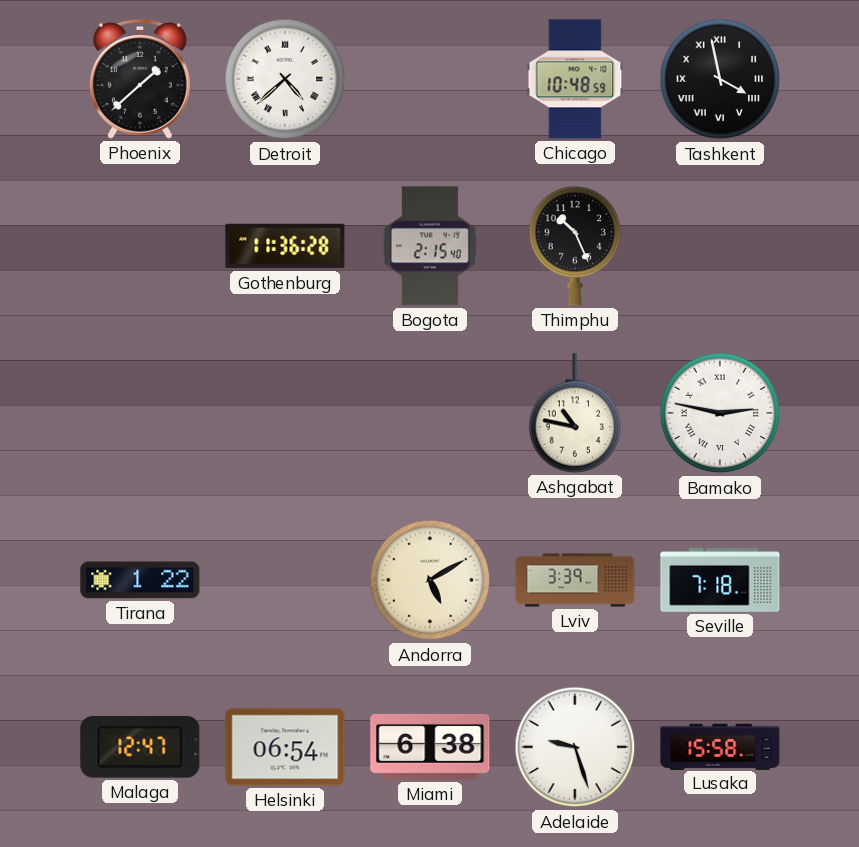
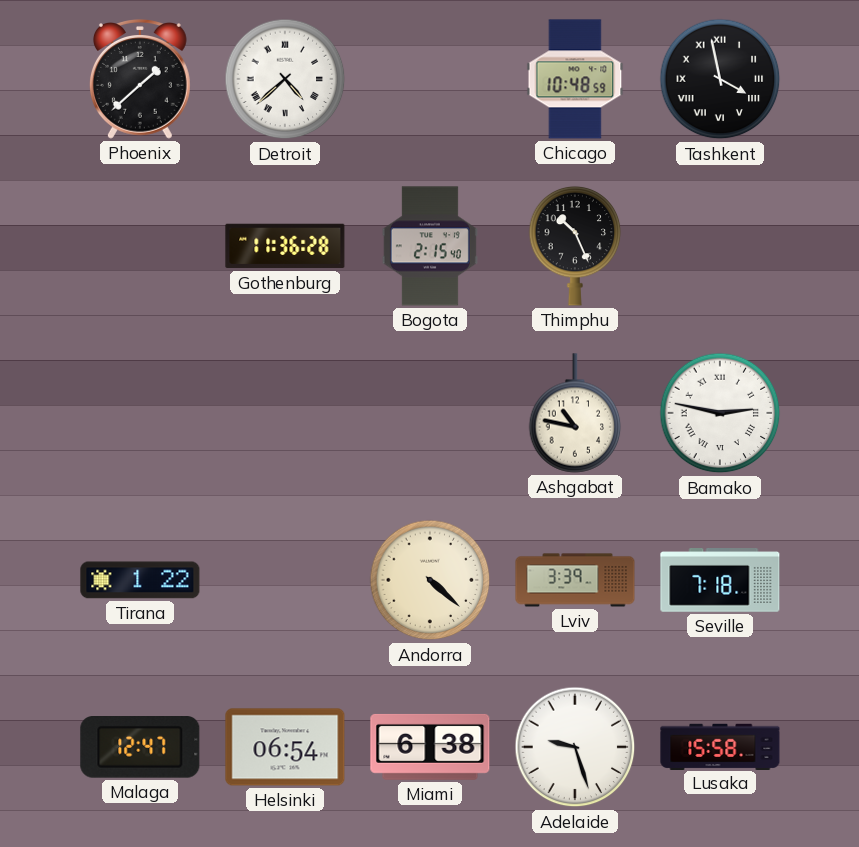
Andorra: 5:10 -> 4:22
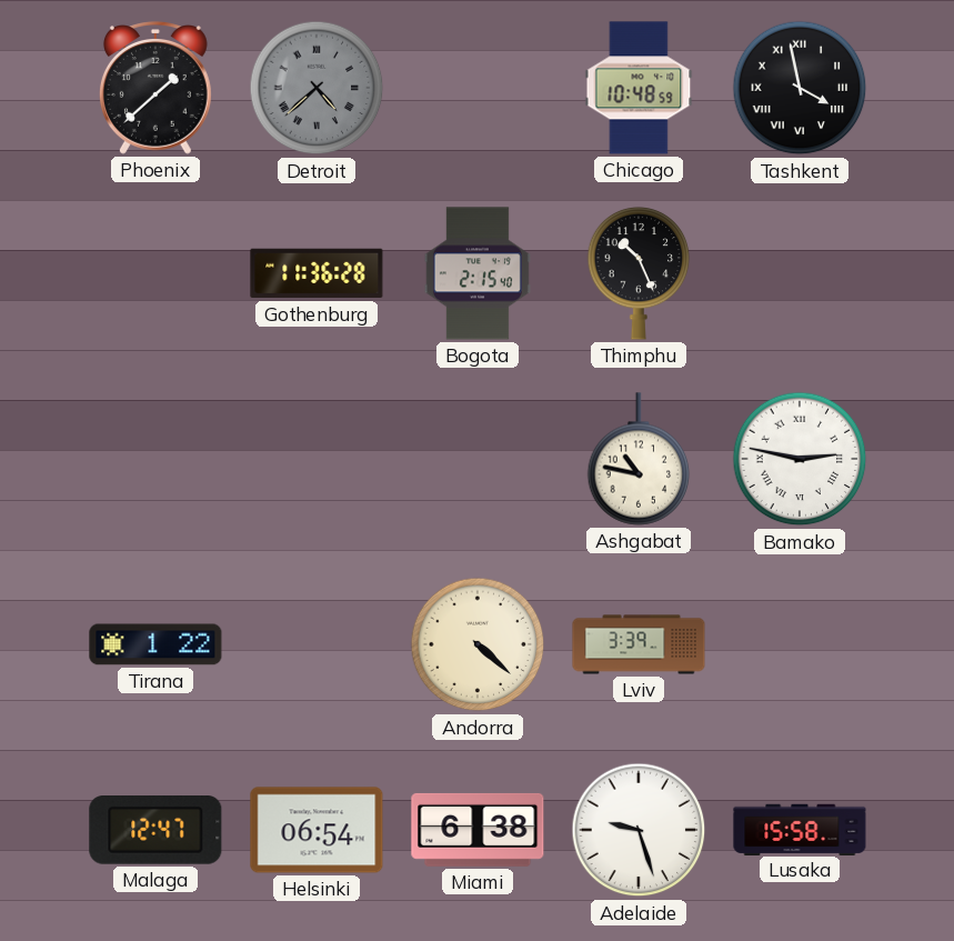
Detroit dial: white -> grey
Seville: 7:18 -> none
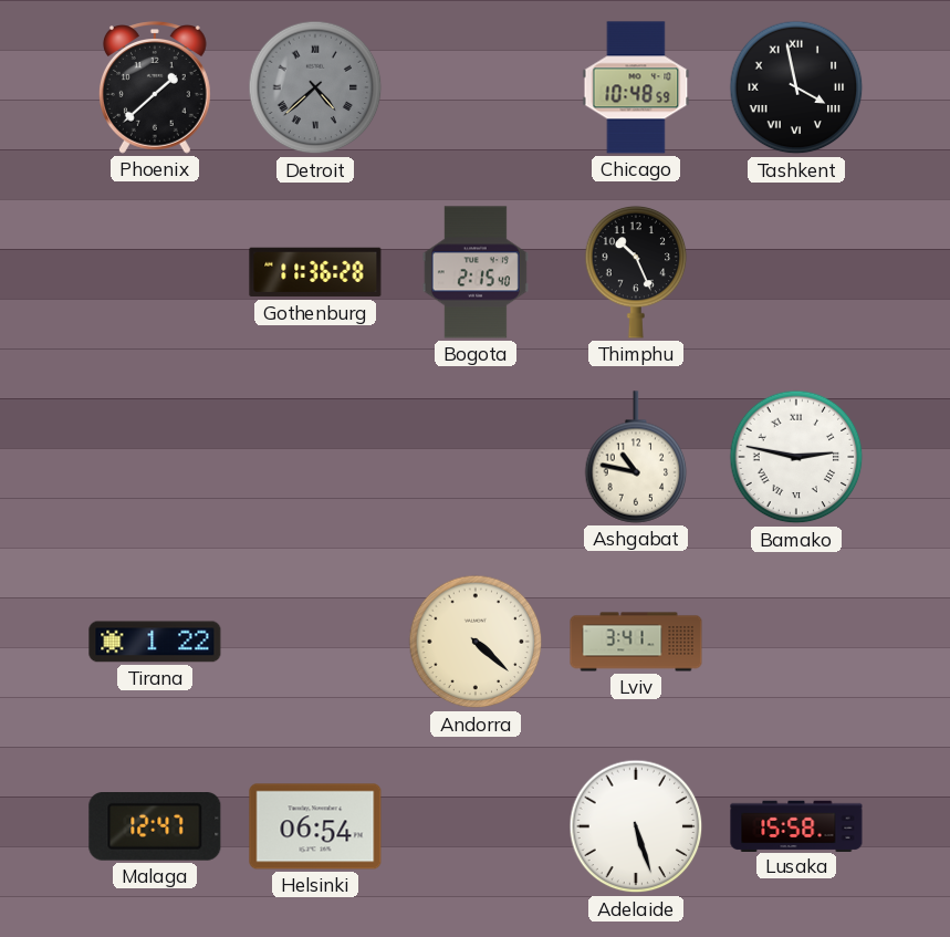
Lviv: 3:39 -> 3:41
Miami: 6:38 -> none
Adelaide: 9:27 -> 5:27
